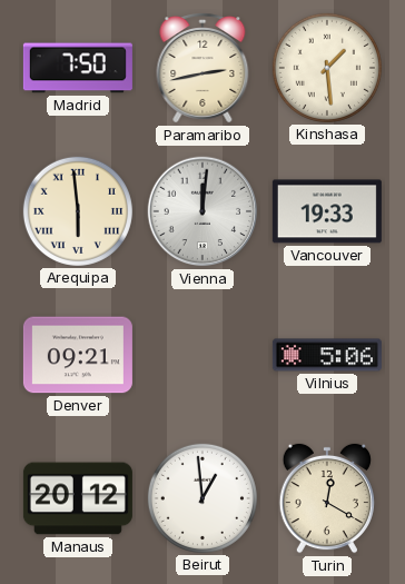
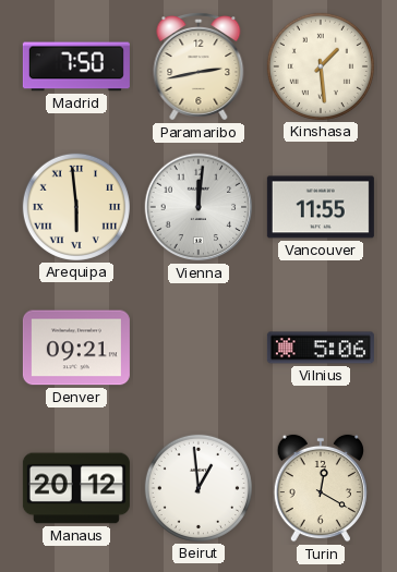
Vancouver: 19:33 -> 11:55
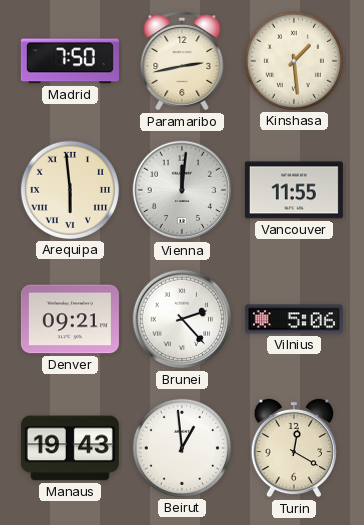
Brunei: none -> 2:23
Manaus: 20:12 -> 19:43
